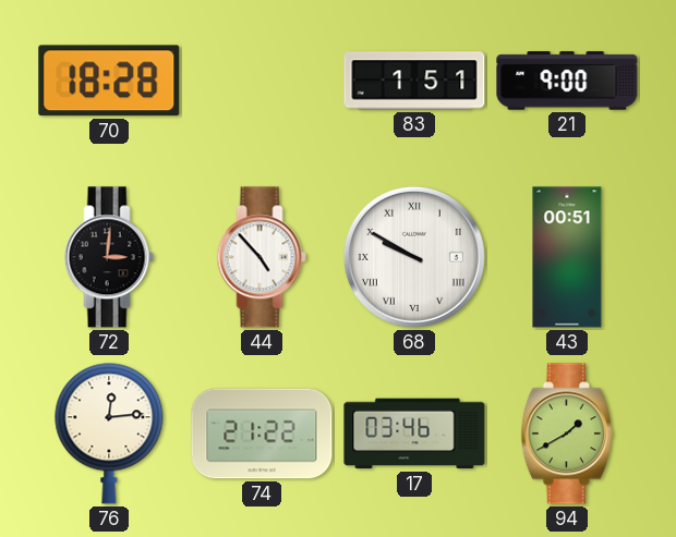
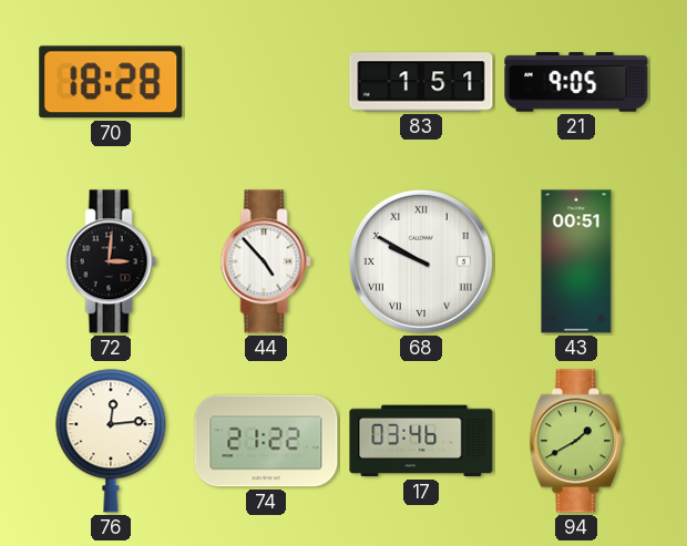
21: 9:00 -> 9:05
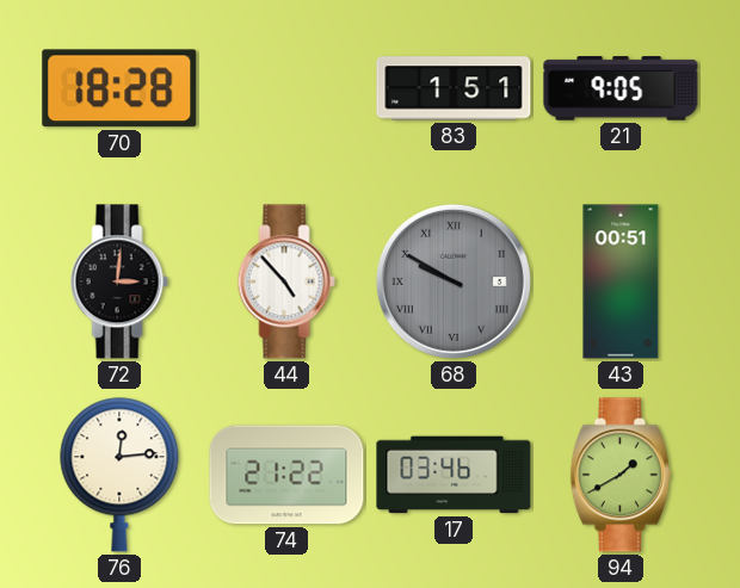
68 dial: white -> grey
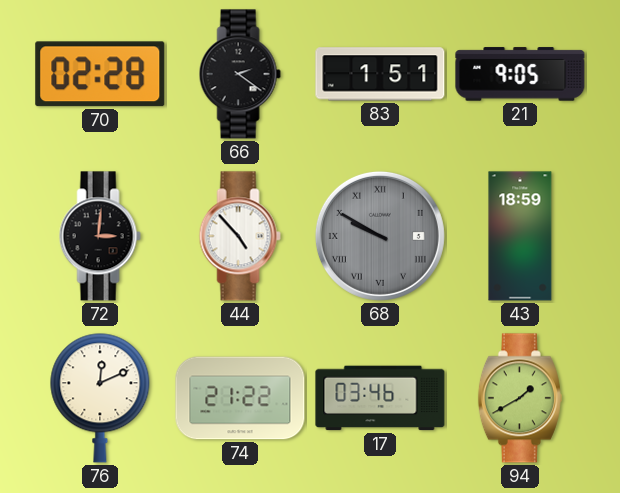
70: 18:28 -> 02:28
66: none -> 2:21
43: 00:51 -> 18:59
76: 12:14 -> 12:11
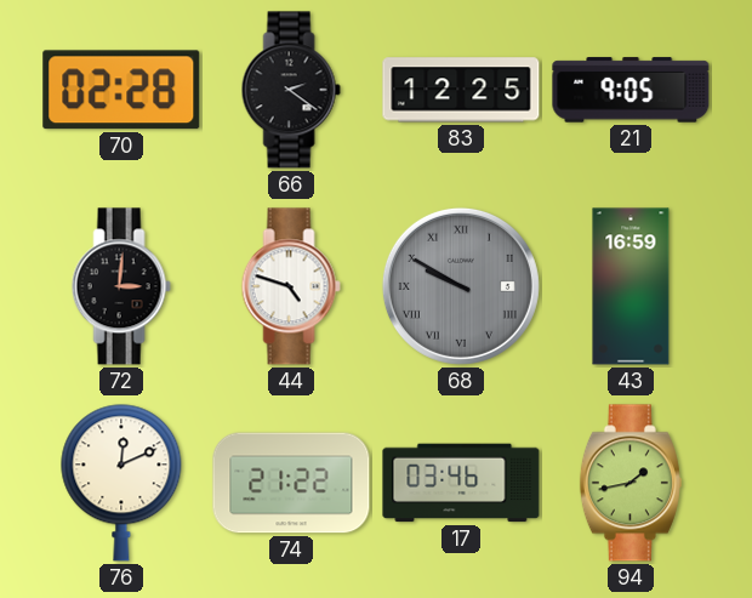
83: 1:51 -> 12:25
44: 4:53 -> 4:48
43: 18:59 -> 16:59
94: 1:40 -> 1:43
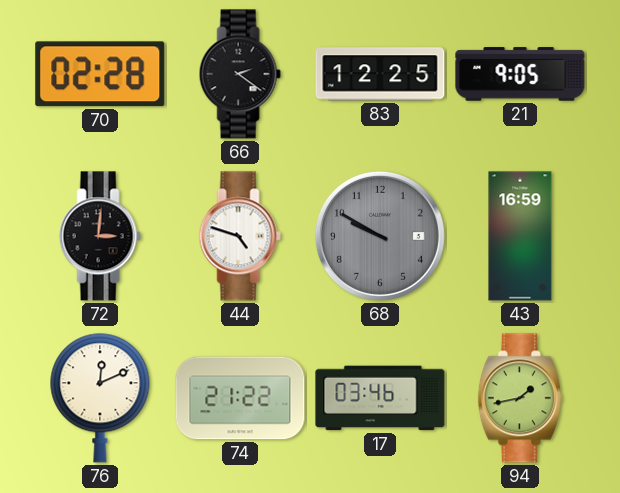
68 numerals: Roman -> Arabic
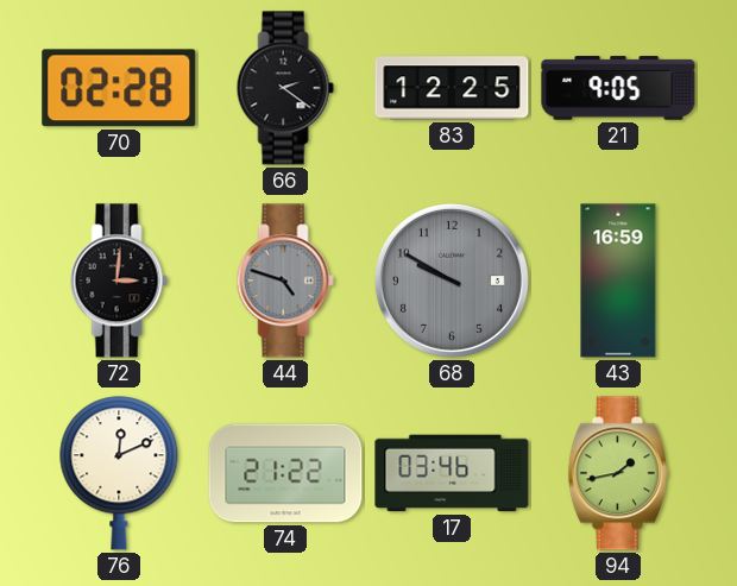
44 dial: white -> grey
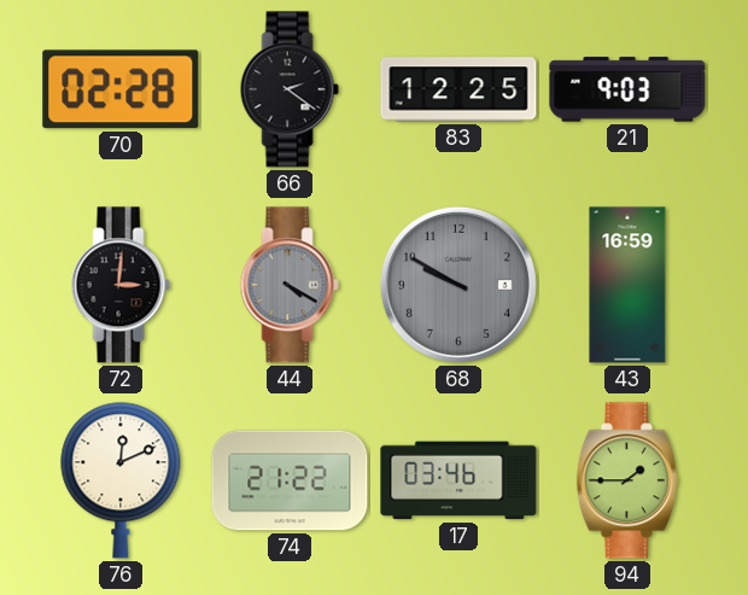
21: 9:05 -> 9:03
44: 4:48 -> 4:20
94: 1:43 -> 1:45
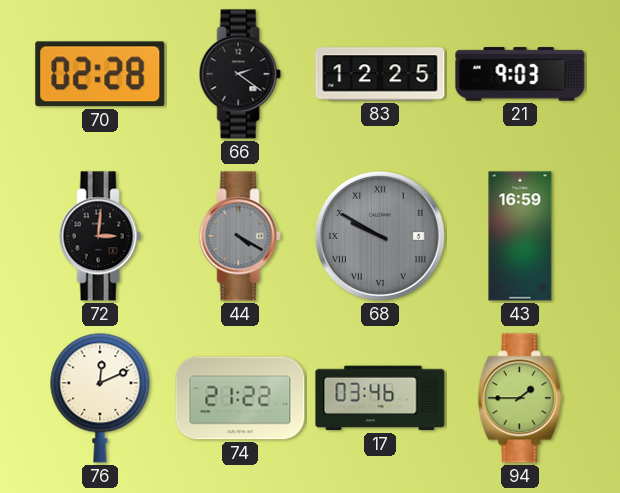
68 numerals: Arabic -> Roman
